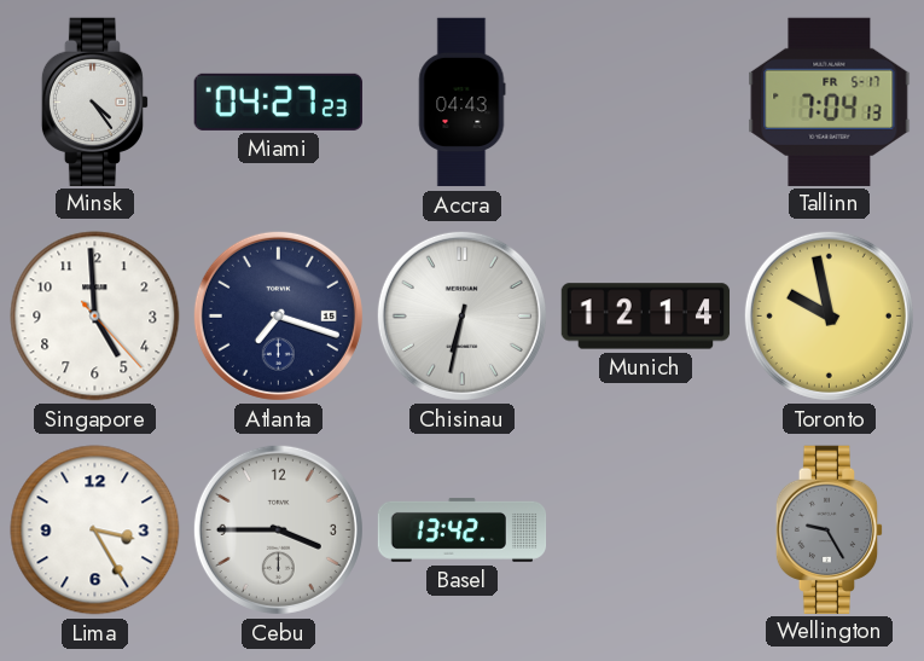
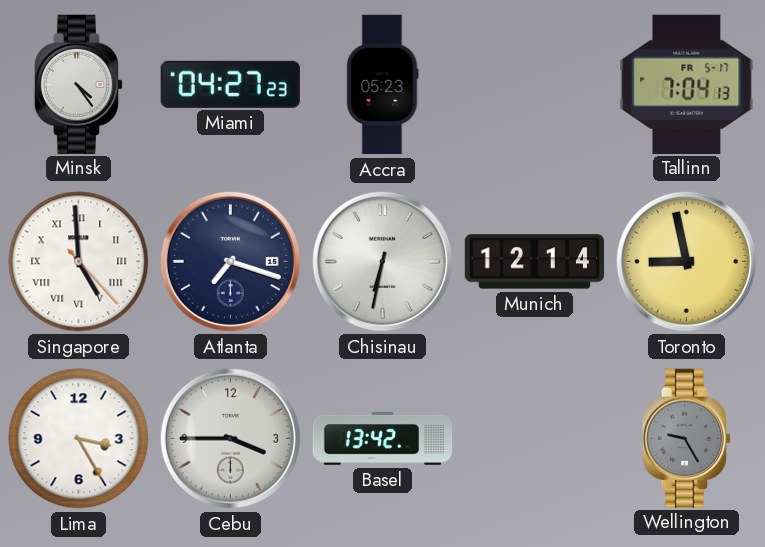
Accra: 04:43 -> 05:23
Singapore numerals: Arabic -> Roman
Toronto: 9:58 -> 8:58
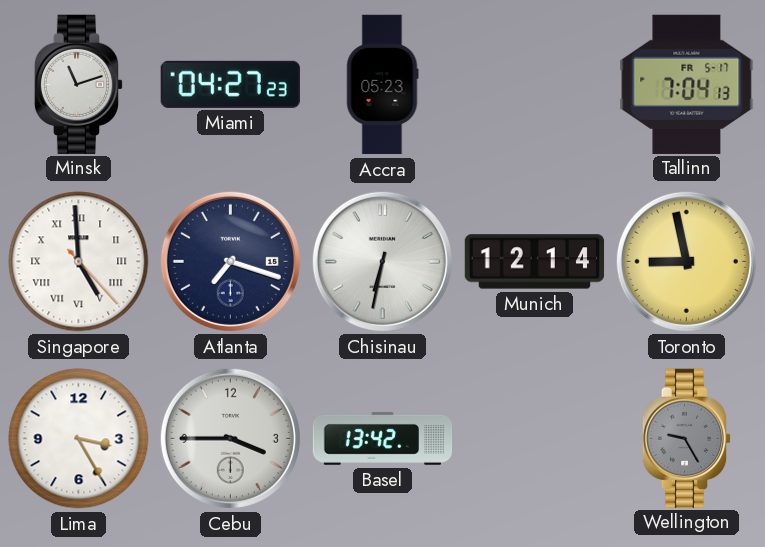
Minsk: 4:24 -> 11:12
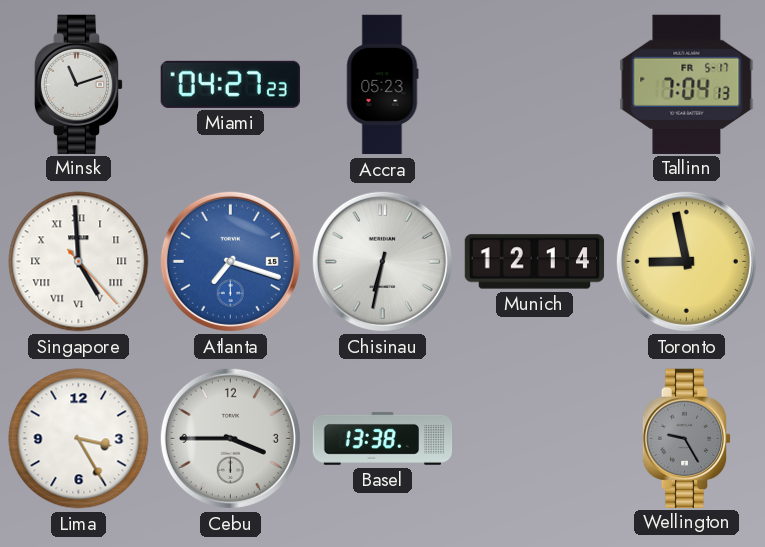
Atlanta dial: navy -> blue
Basel: 13:42 -> 13:38
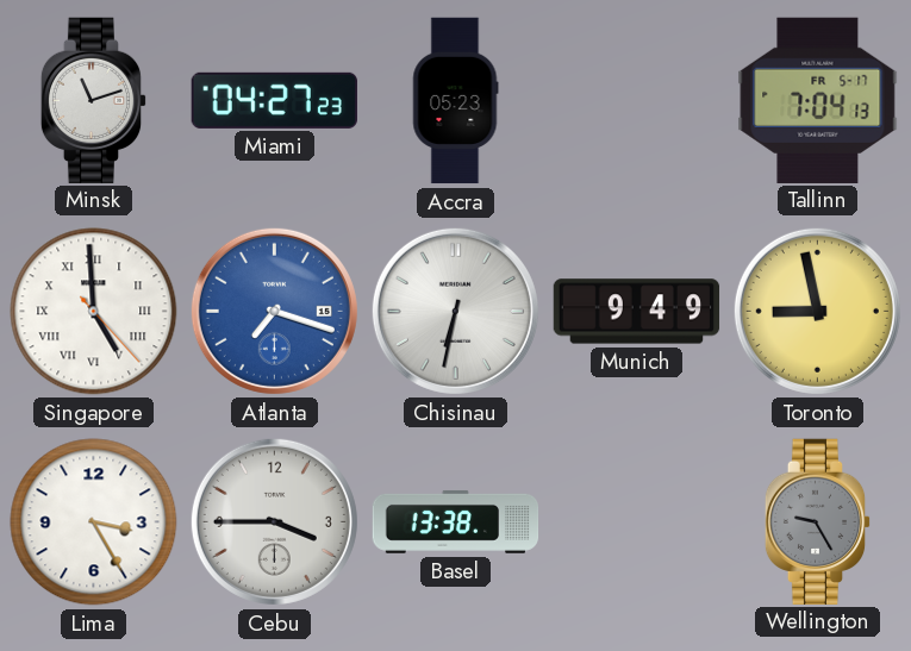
Munich: 12:14 -> 9:49
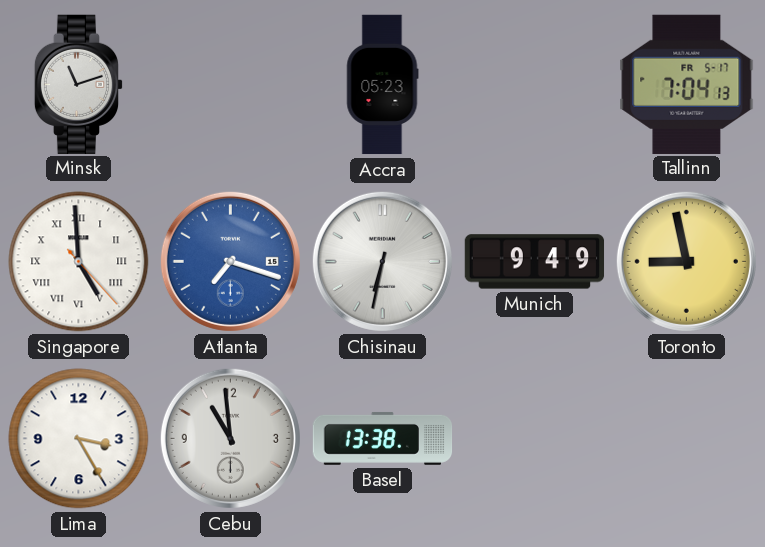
Miami: 04:27 -> none
Cebu: 3:45 -> 10:59
Wellington: 9:25 -> none
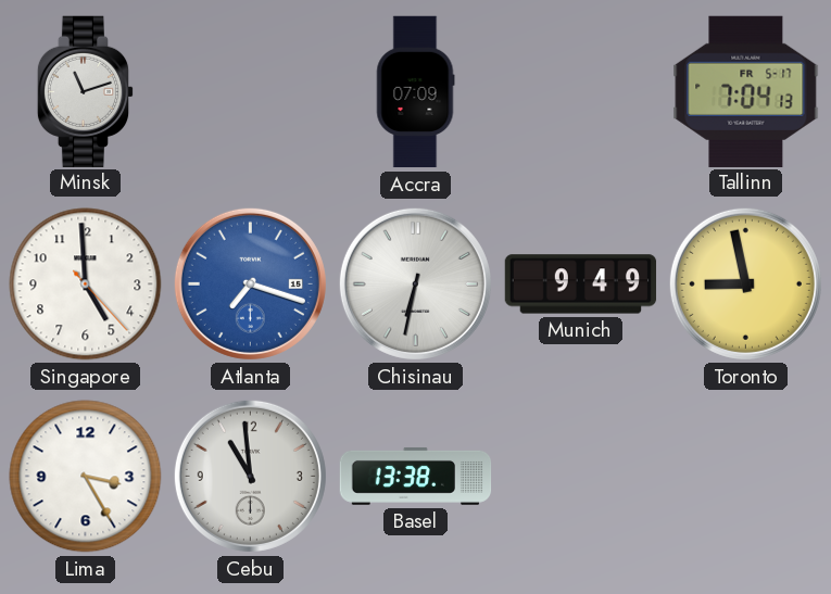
Accra: 05:23 -> 07:09
Singapore numerals: Roman -> Arabic
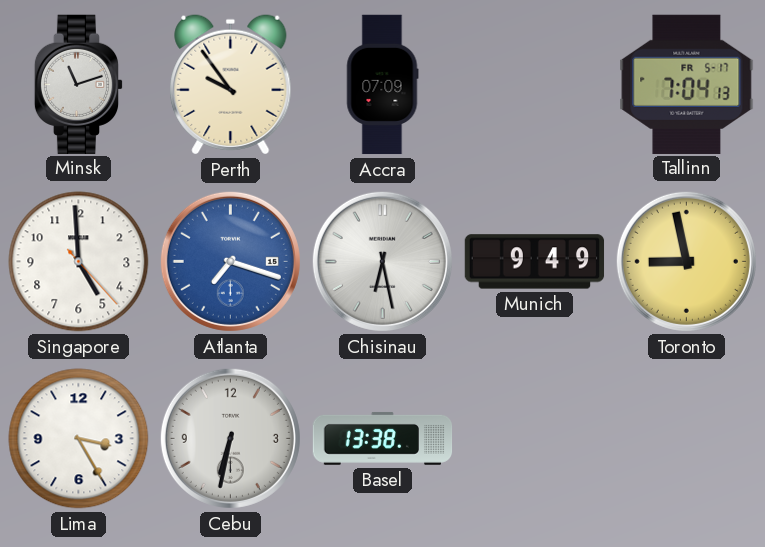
Perth: none -> 9:54
Chisinau: 6:32 -> 6:28
Cebu: 10:59 -> 6:32
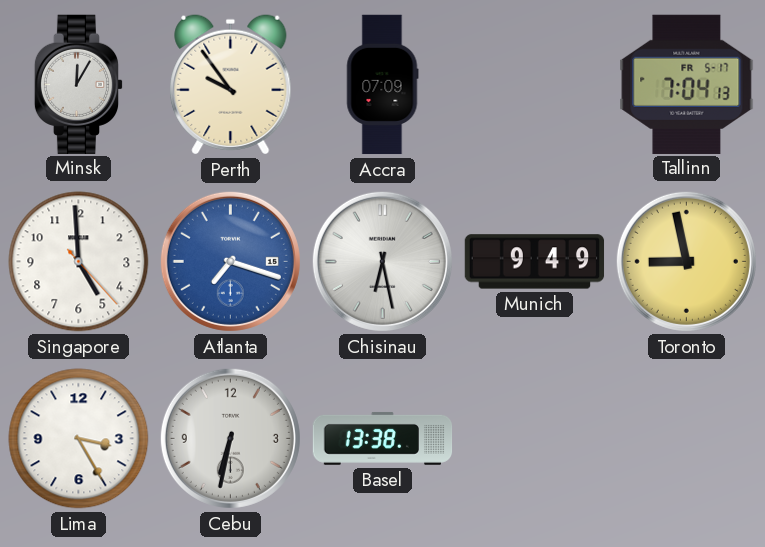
Minsk: 11:12 -> 12:05
